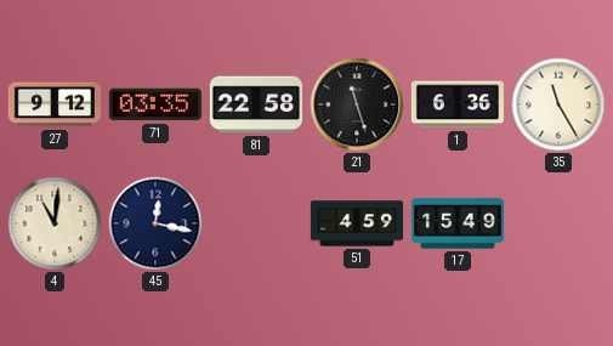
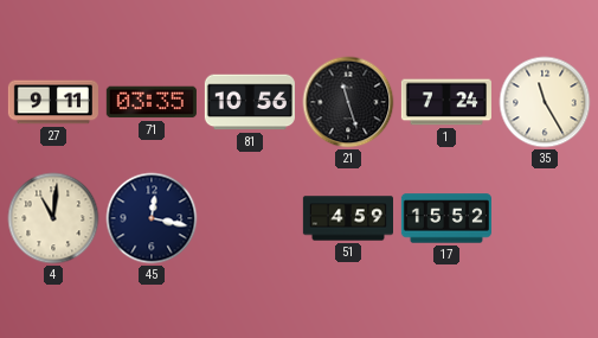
27: 9:12 -> 9:11
81: 22:58 -> 10:56
1: 6:36 -> 7:24
17: 15:49 -> 15:52
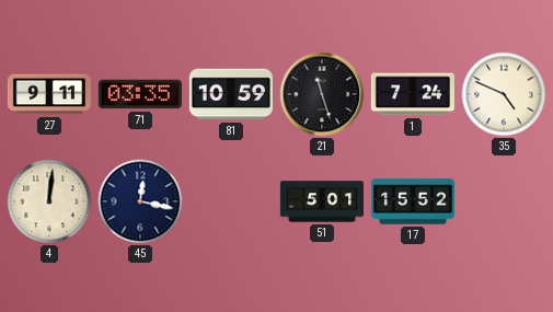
81: 10:56 -> 10:59
35: 11:25 -> 4:49
4: 11:01 -> 12:01
51: 4:59 -> 5:01
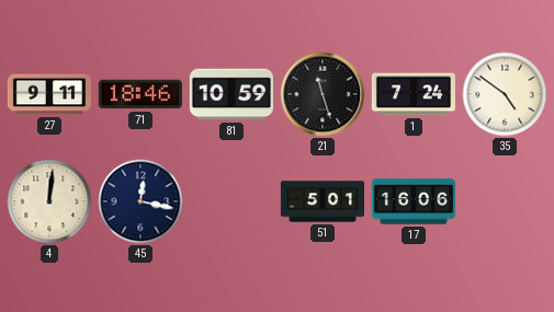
71: 03:35 -> 18:46
35: 4:49 -> 4:51
17: 15:52 -> 16:06
